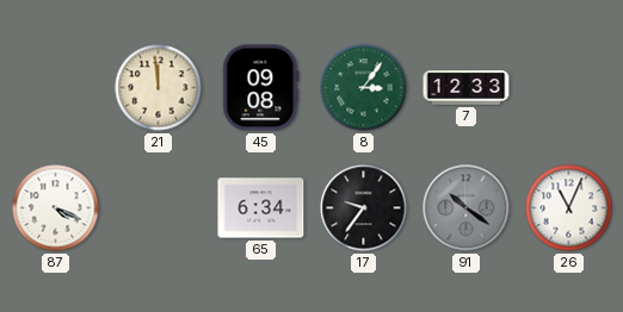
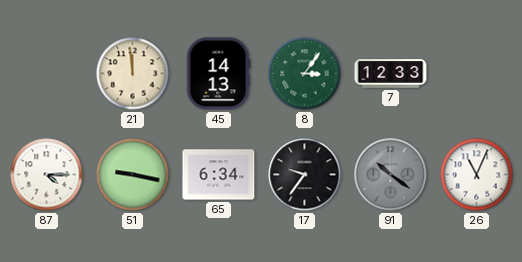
45: 09:08 -> 14:13
87: 4:19 -> 4:15
51: none -> 9:17
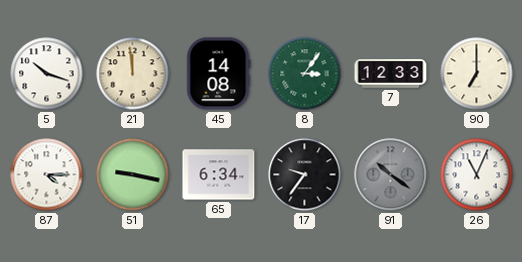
5: none -> 10:18
45: 14:13 -> 14:08
90: none -> 7:00
